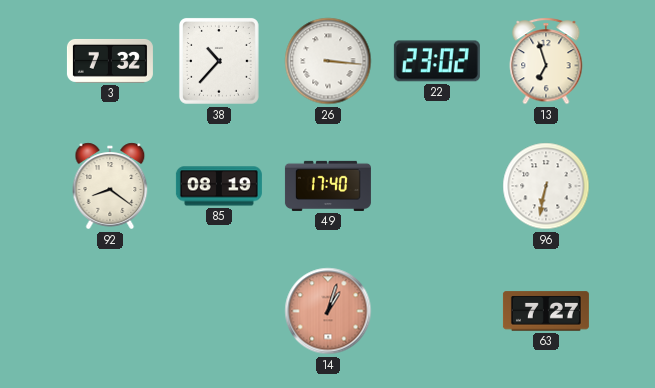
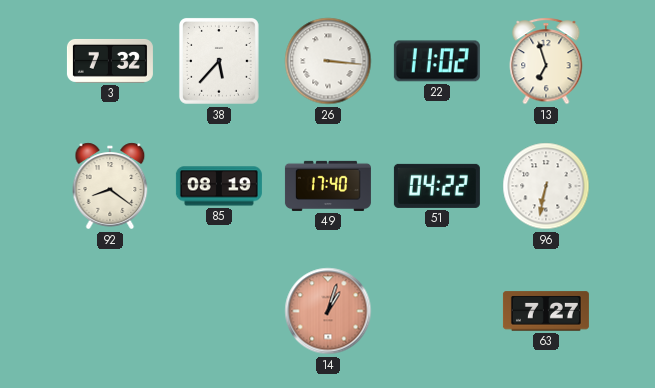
38: 10:37 -> 5:37
22: 23:02 -> 11:02
51: none -> 04:22
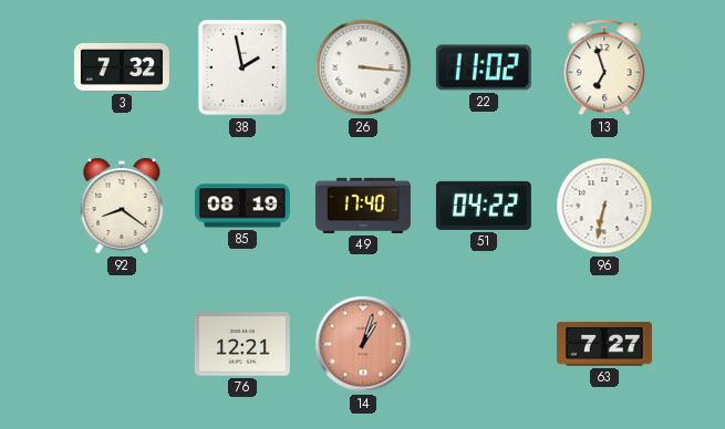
38: 5:37 -> 1:58
76: none -> 12:21
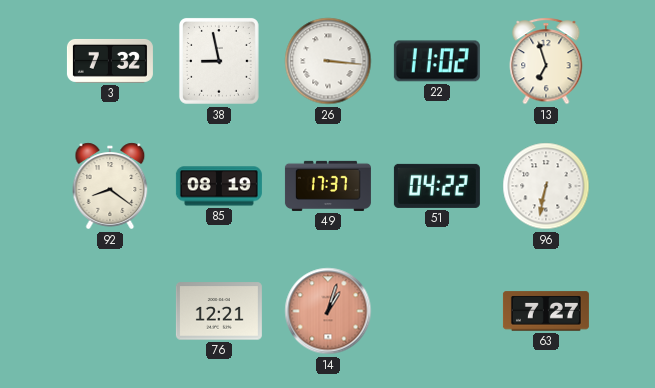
38: 1:58 -> 8:58
49: 17:40 -> 17:37
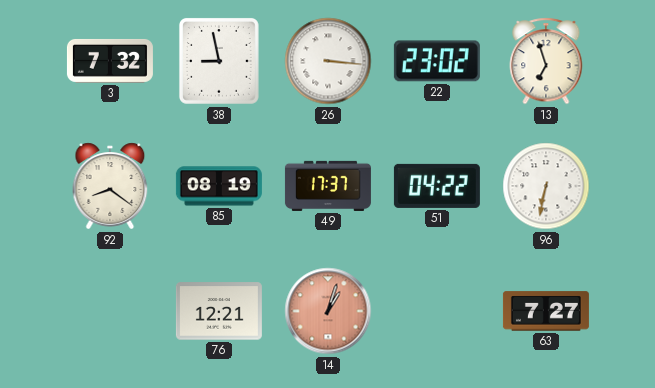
22: 11:02 -> 23:02
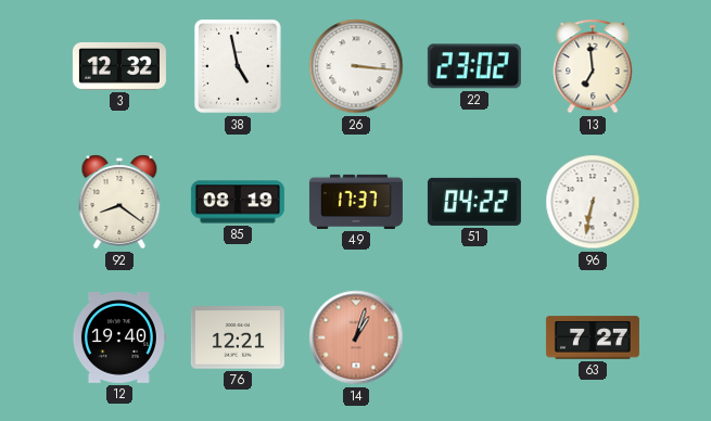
3: 7:32 -> 12:32
38: 8:58 -> 4:58
13: 6:57 -> 6:59
12: none -> 19:40
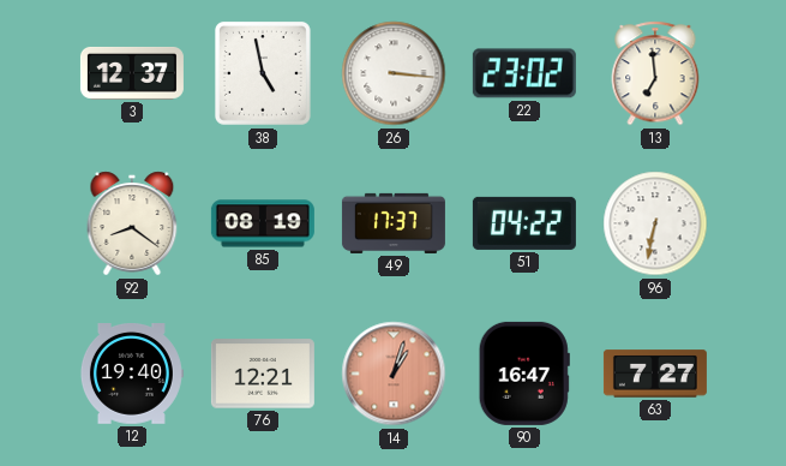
3: 12:32 -> 12:37
90: none -> 16:47
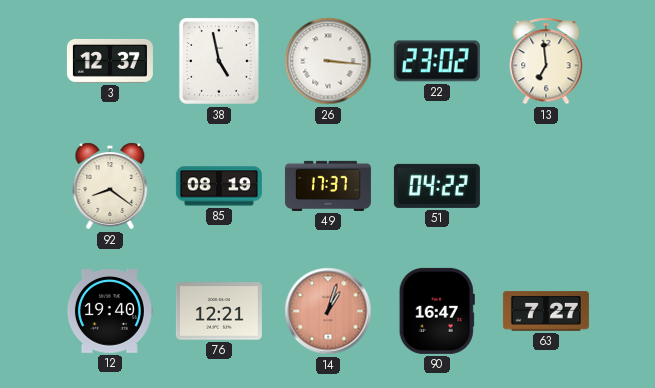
96: 6:32 -> none
